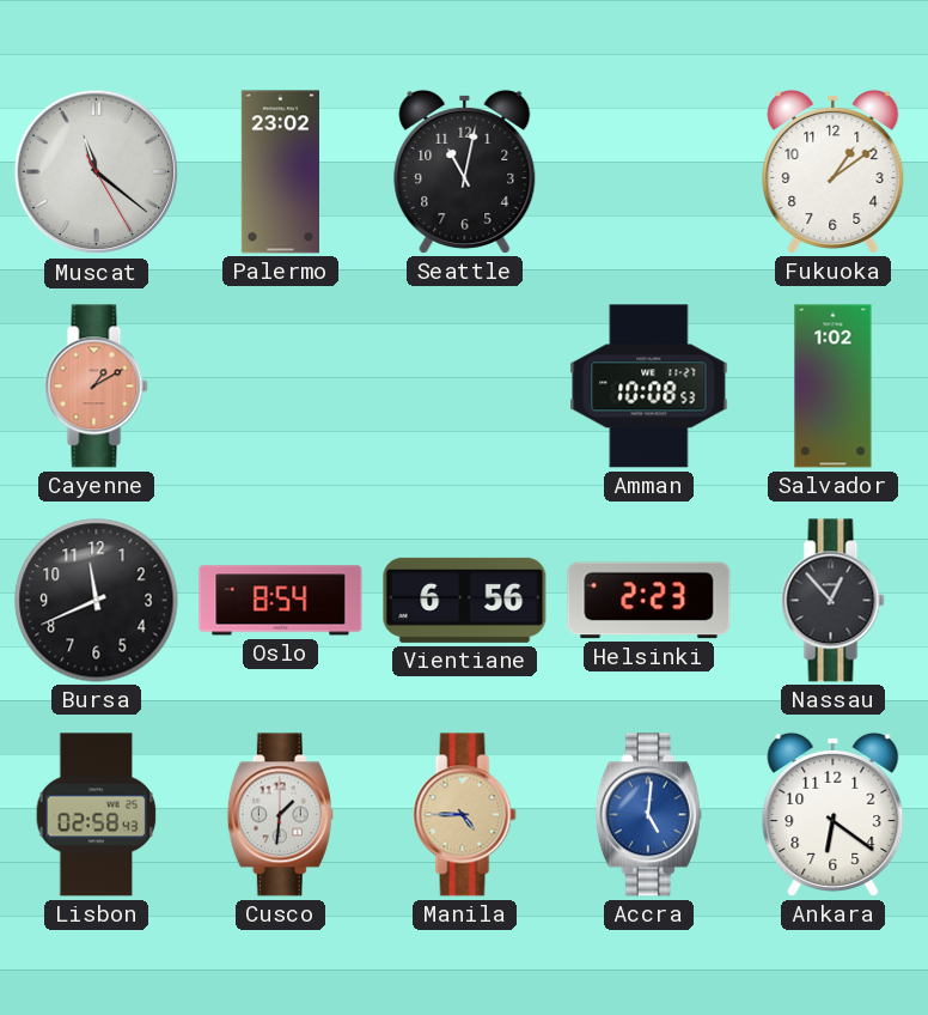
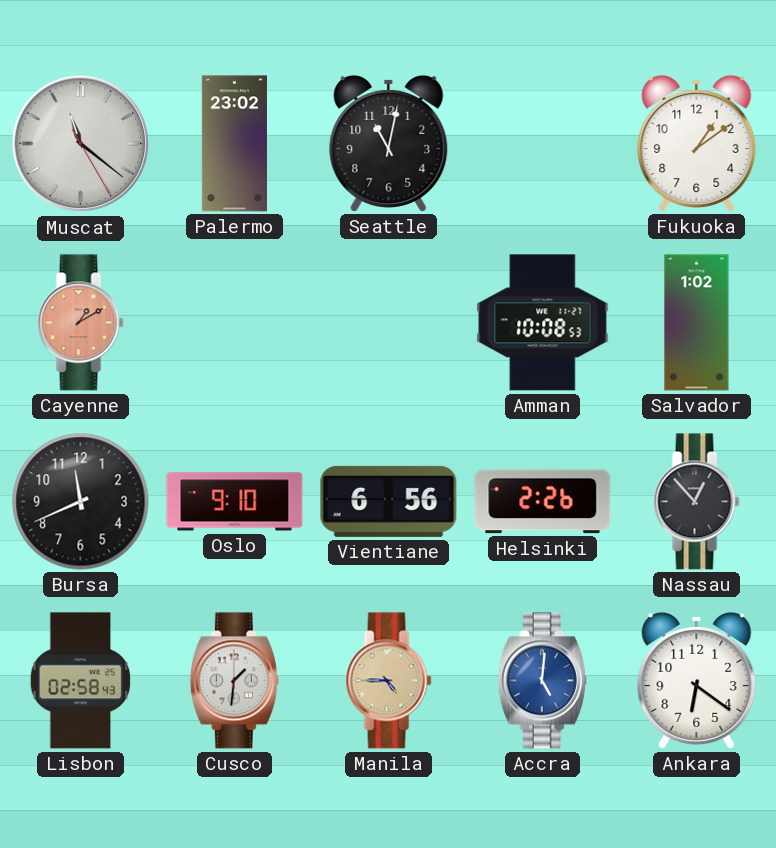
Oslo: 8:54 -> 9:10
Helsinki: 2:23 -> 2:26
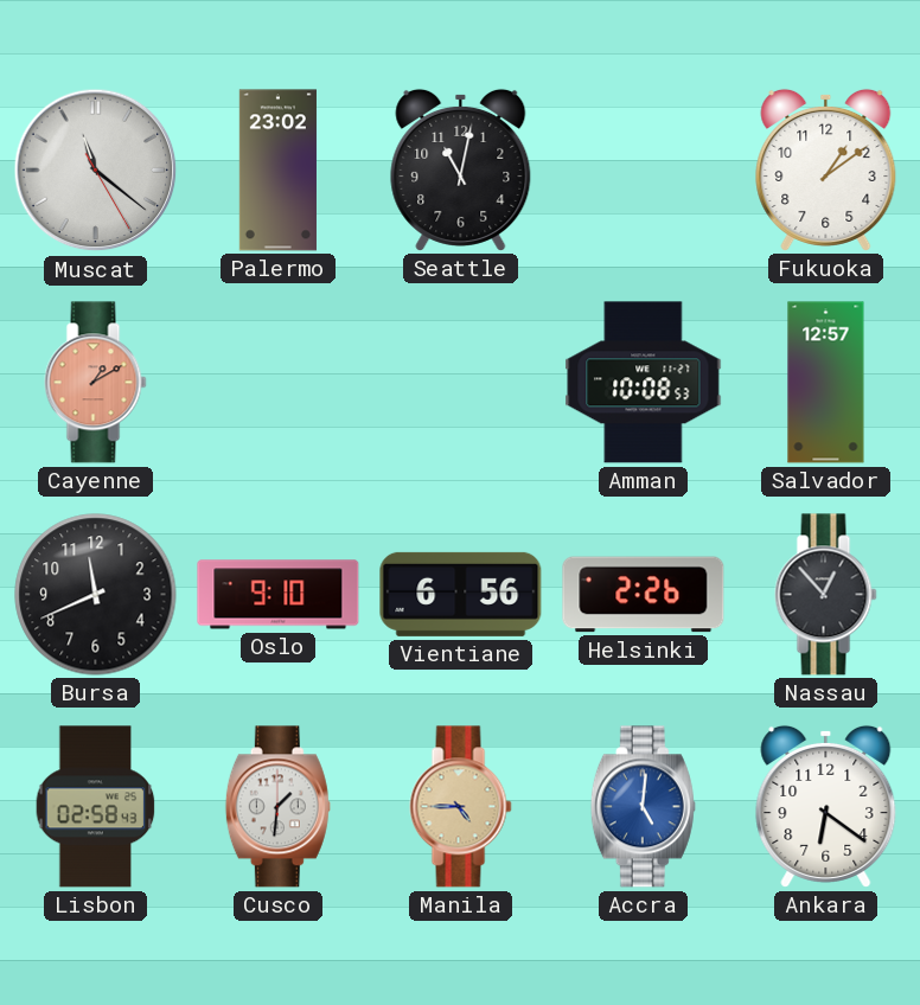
Salvador: 1:02 -> 12:57
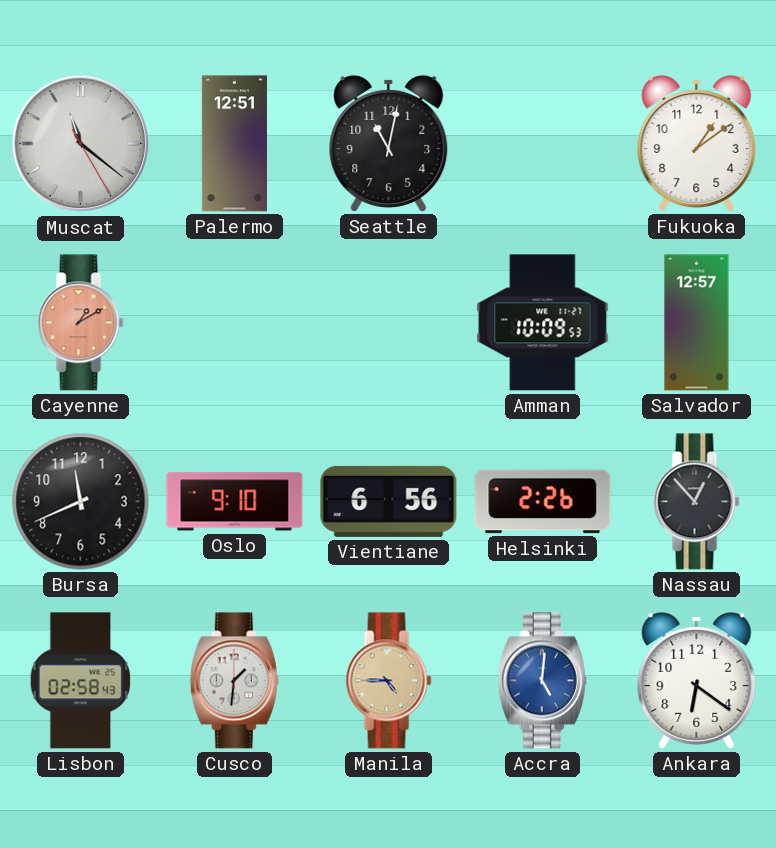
Palermo: 23:02 -> 12:51
Amman: 10:08 -> 10:09
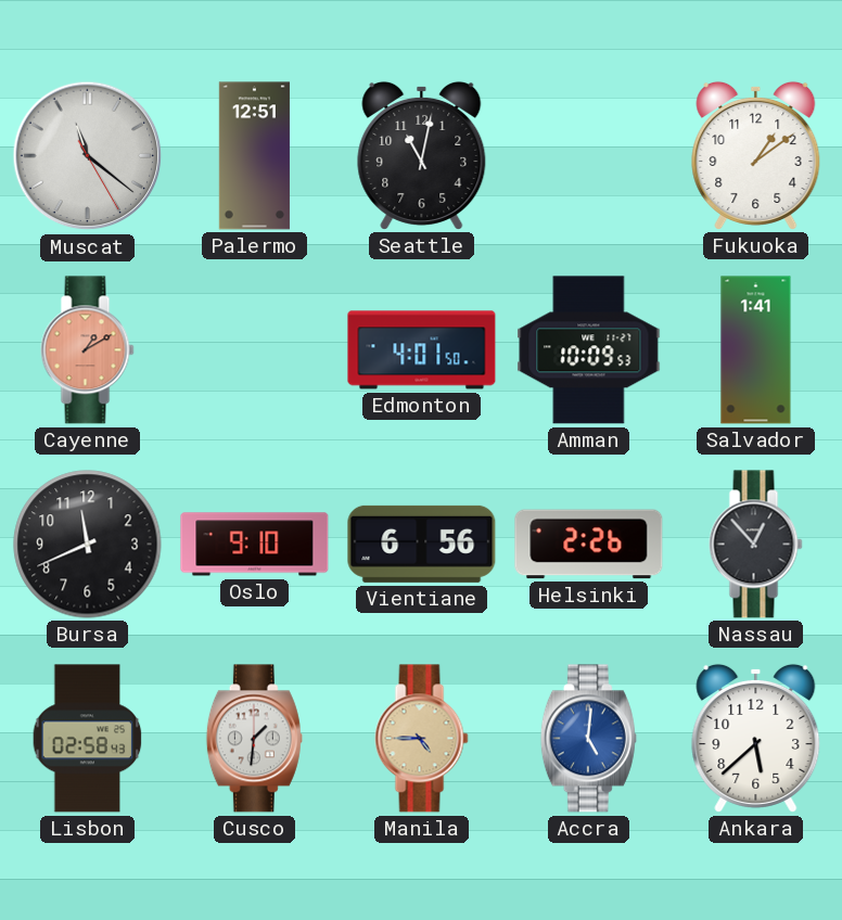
Edmonton: none -> 4:01
Salvador: 12:57 -> 1:41
Ankara: 6:21 -> 5:38
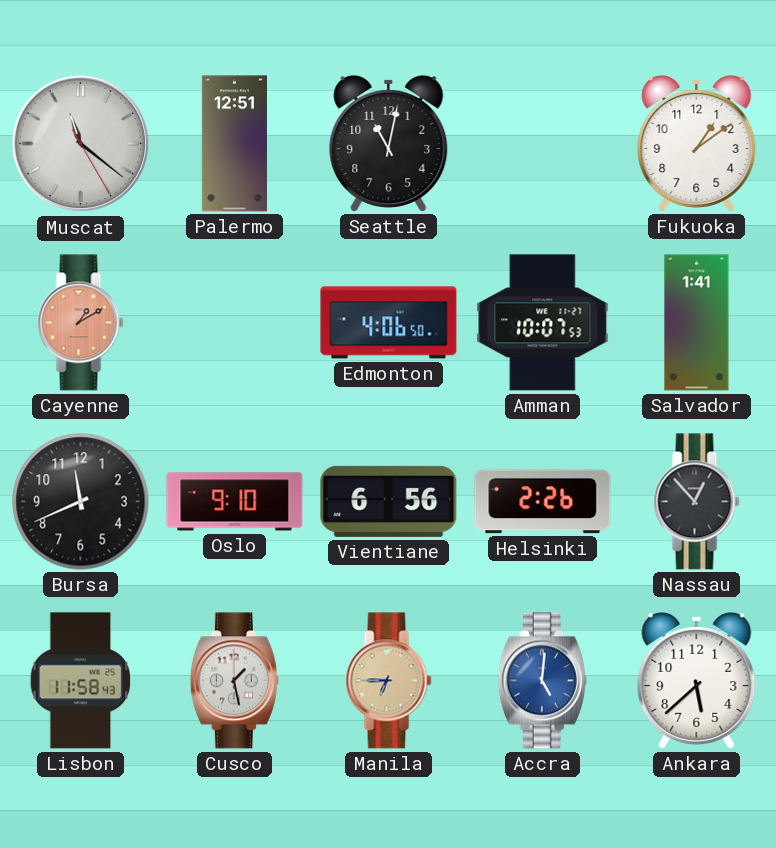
Edmonton: 4:01 -> 4:06
Amman: 10:09 -> 10:07
Lisbon: 02:58 -> 11:58
Cusco: 1:31 -> 1:28
Manila: 4:45 -> 6:45
